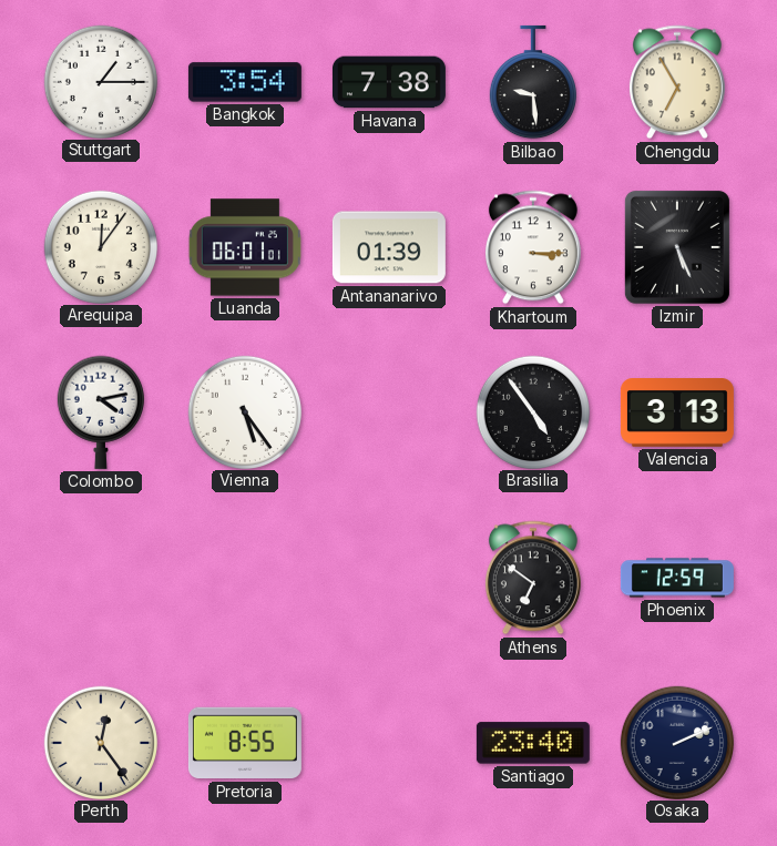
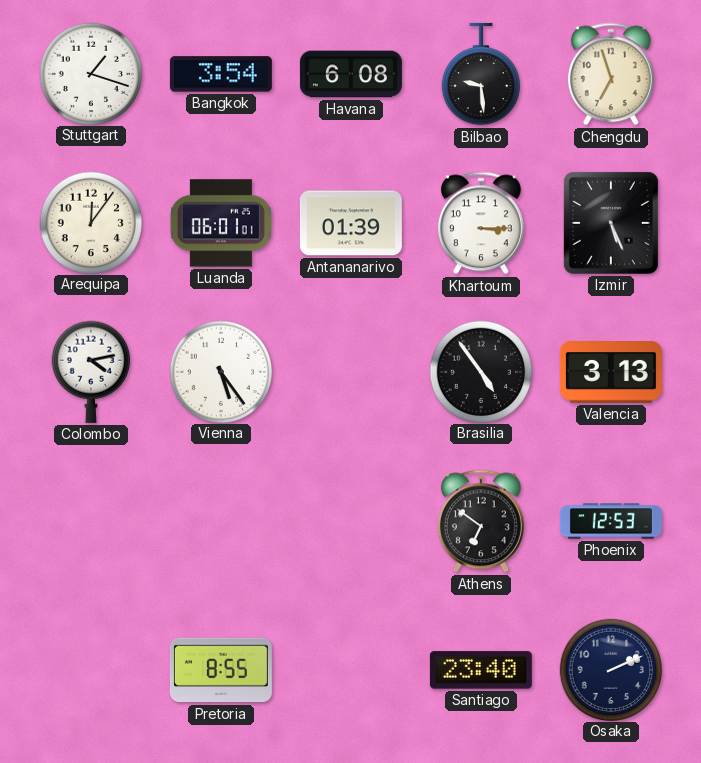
Stuttgart: 1:15 -> 1:18
Havana: 7:38 -> 6:08
Chengdu: 6:55 -> 6:57
Phoenix: 12:59 -> 12:53
Perth: 12:24 -> none
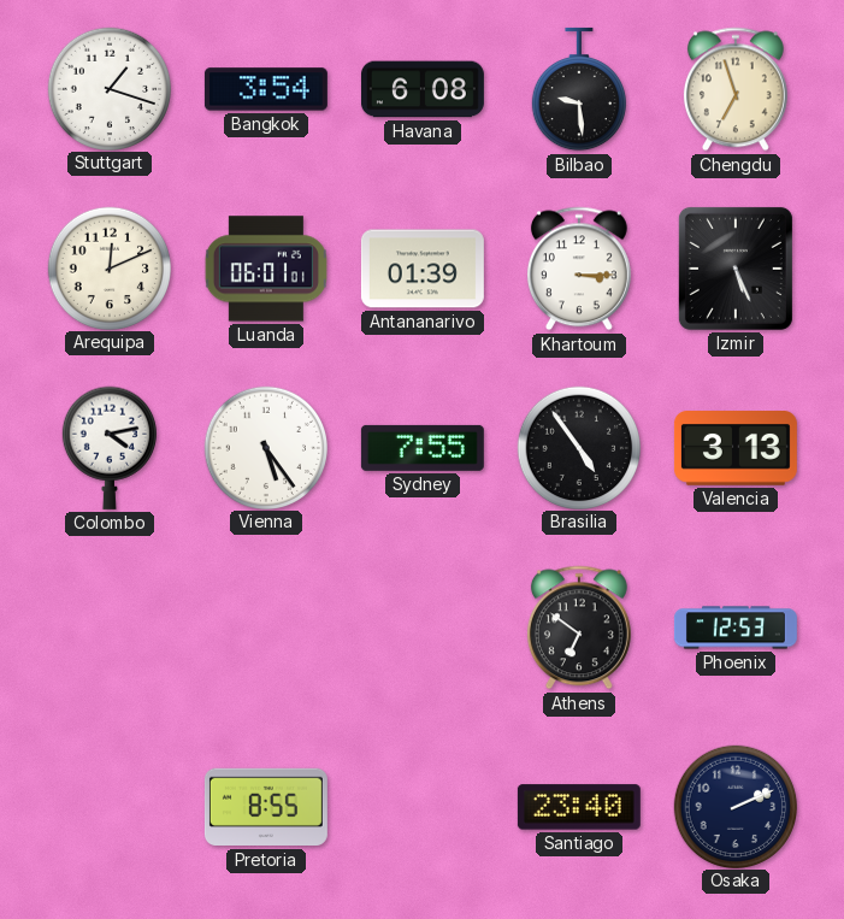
Arequipa: 12:06 -> 12:11
Sydney: none -> 7:55
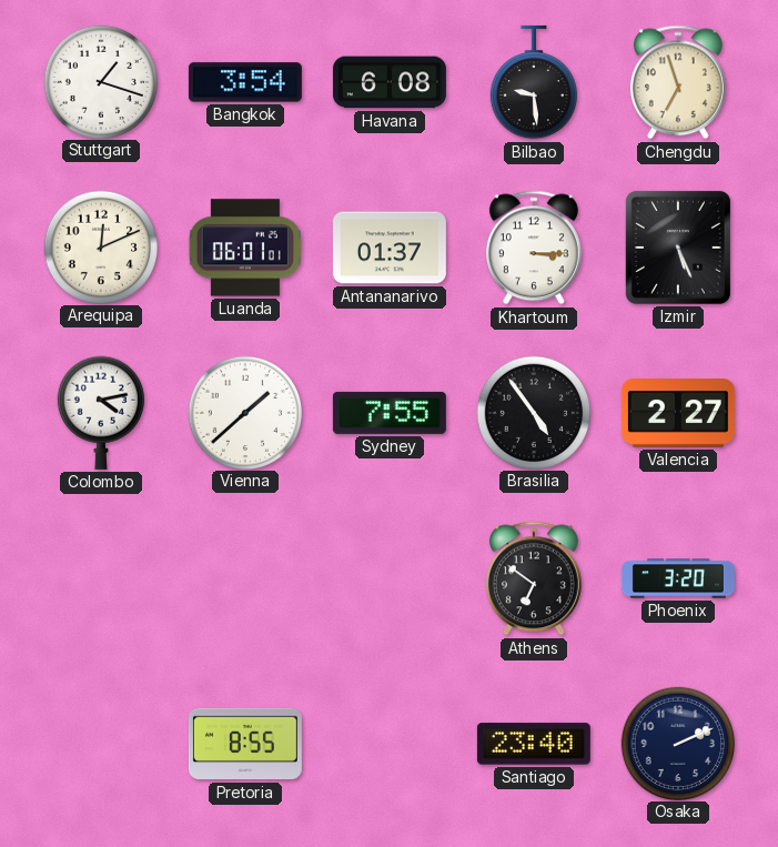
Antananarivo: 01:39 -> 01:37
Vienna: 5:24 -> 1:38
Valencia: 3:13 -> 2:27
Phoenix: 12:53 -> 3:20
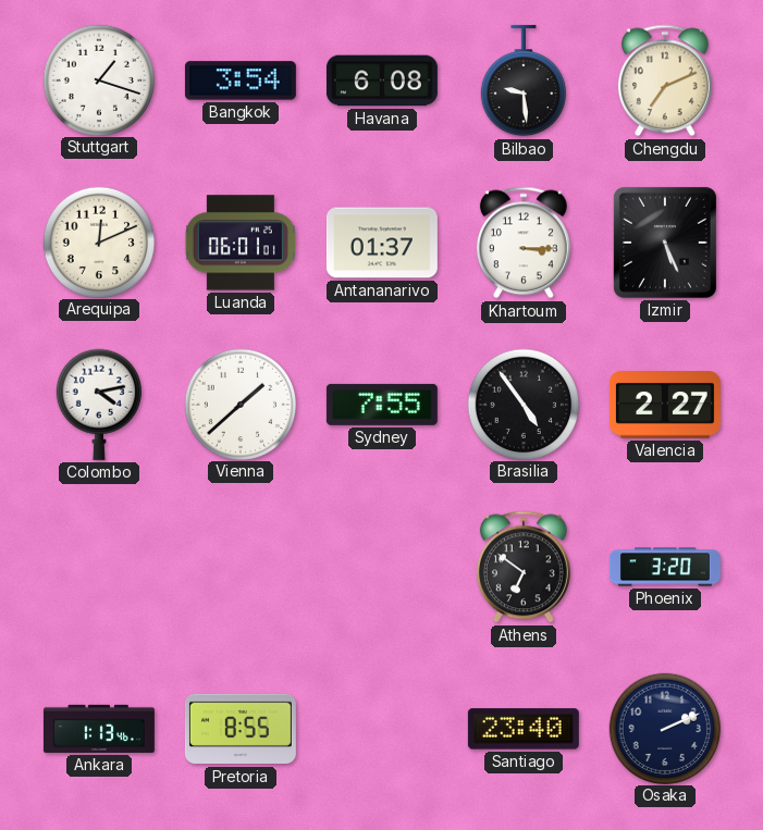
Chengdu: 6:57 -> 7:11
Ankara: none -> 1:13
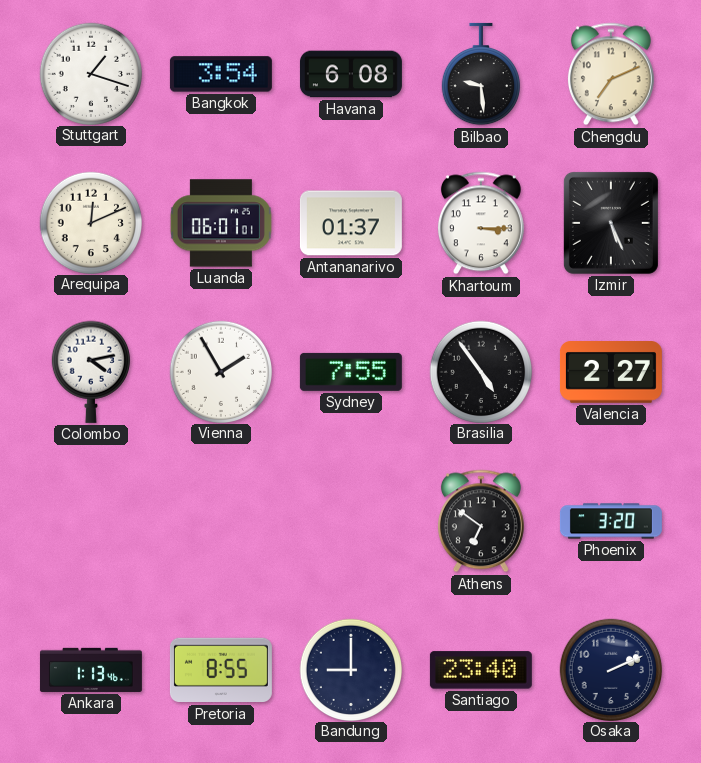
Vienna: 1:38 -> 1:55
Bandung: none -> 9:00
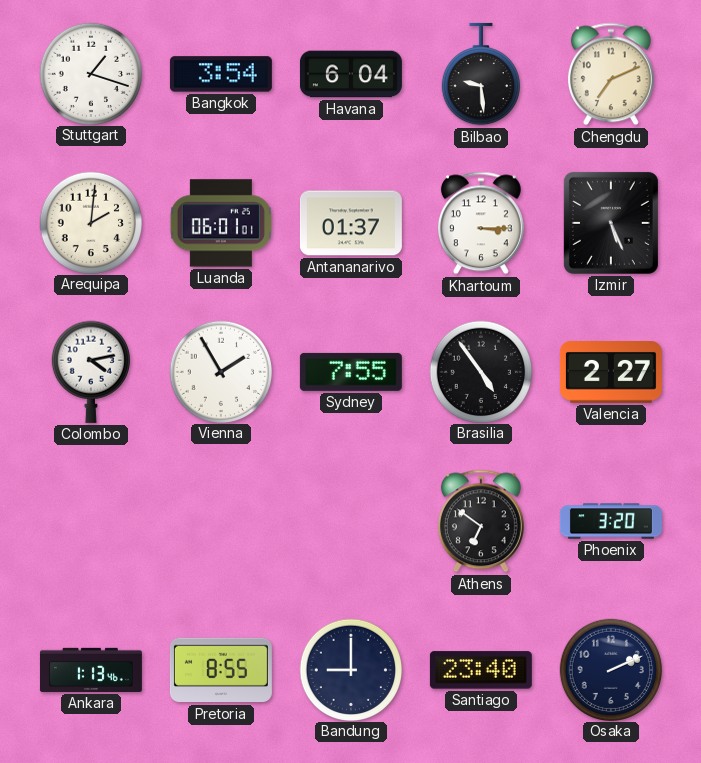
Havana: 6:08 -> 6:04
Arequipa: 12:11 -> 2:01
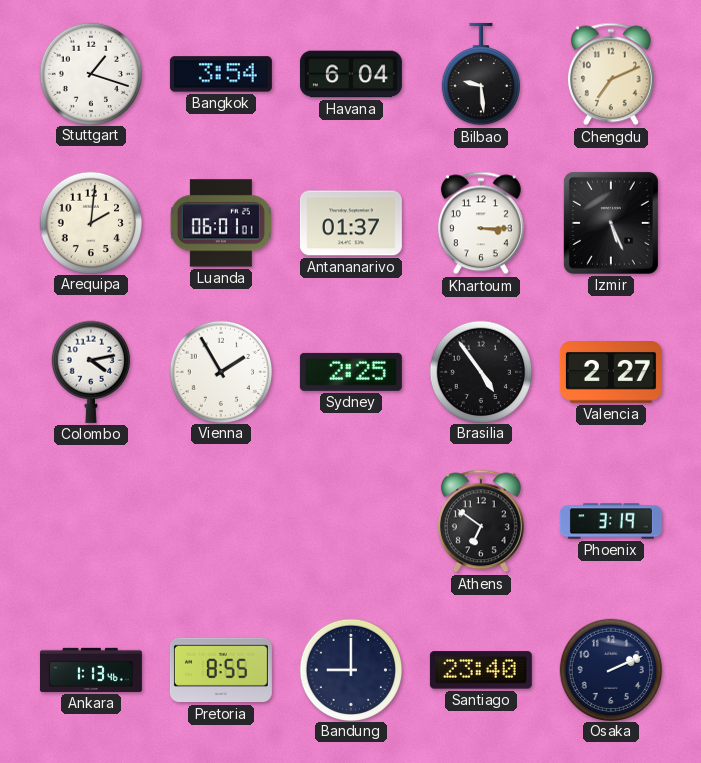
Sydney: 7:55 -> 2:25
Phoenix: 3:20 -> 3:19
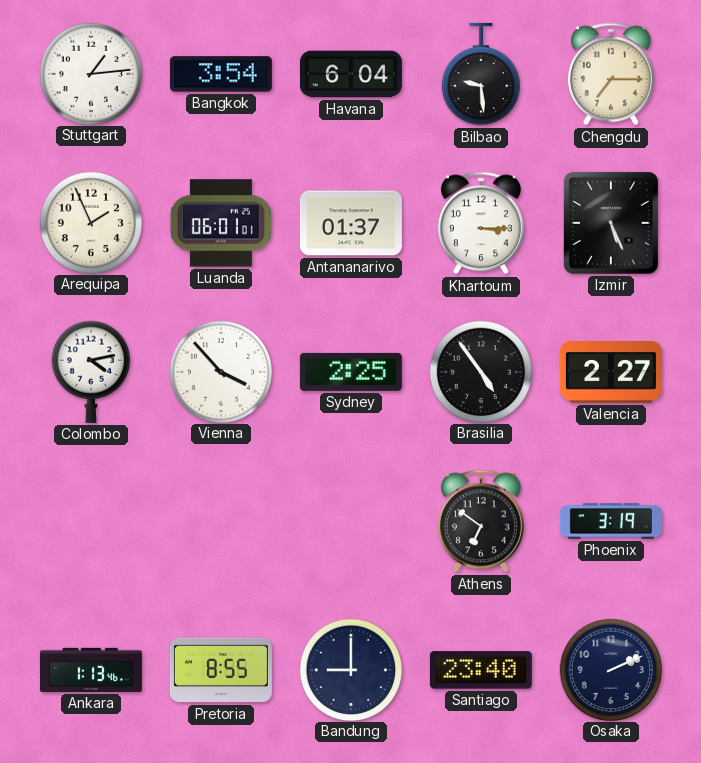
Stuttgart: 1:18 -> 1:14
Chengdu: 7:11 -> 7:15
Arequipa: 2:01 -> 1:56
Vienna: 1:55 -> 3:53
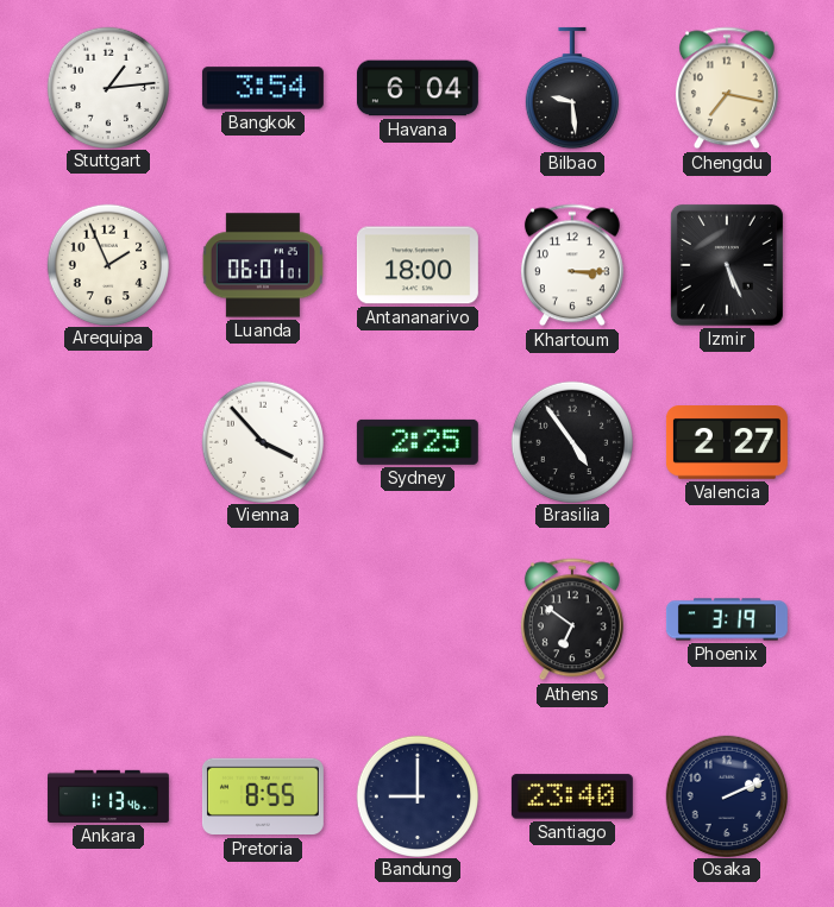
Chengdu: 7:15 -> 7:17
Antananarivo: 01:37 -> 18:00
Colombo: 4:13 -> none
